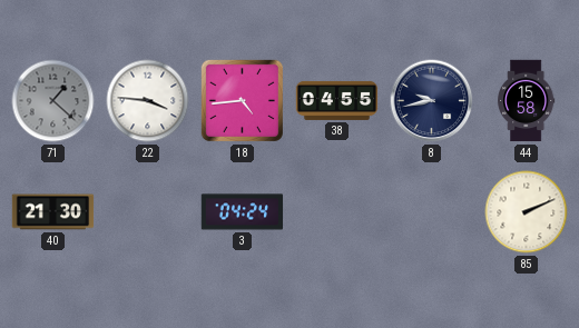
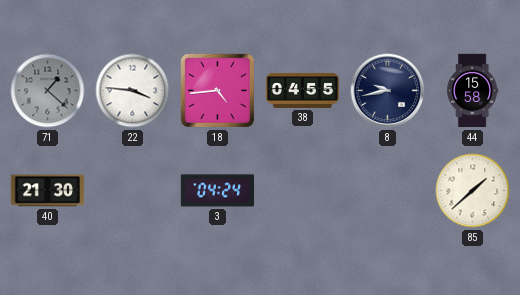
85: 2:11 -> 1:38
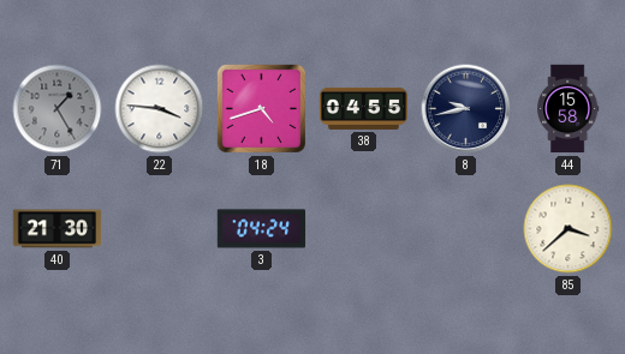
71: 1:22 -> 1:25
18: 4:44 -> 4:42
85: 1:38 -> 3:38
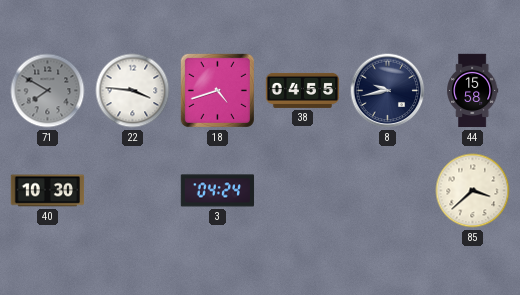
71: 1:25 -> 7:50
40: 21:30 -> 10:30
